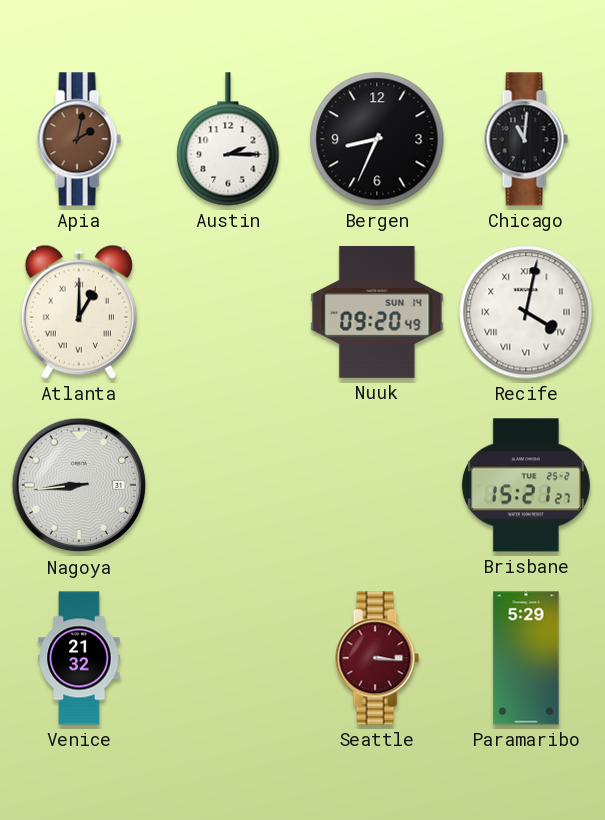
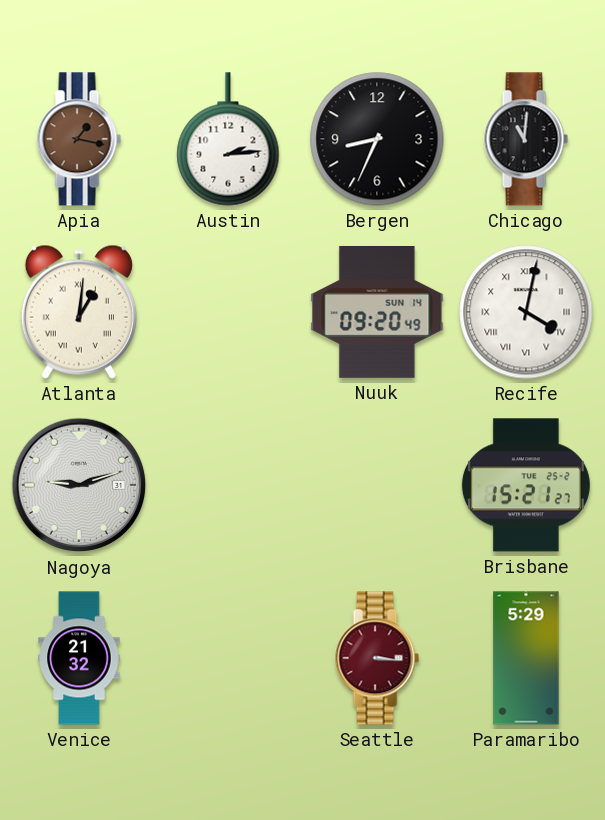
Apia: 2:02 -> 1:17
Austin: 2:15 -> 2:14
Atlanta: 1:00 -> 1:01
Nagoya: 8:44 -> 9:12
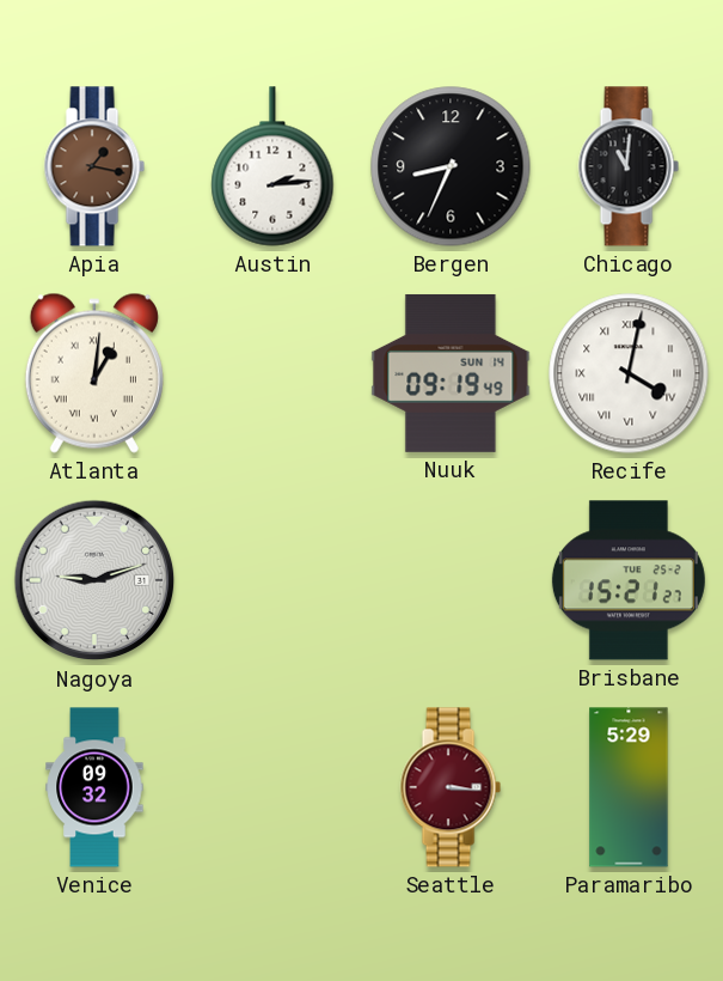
Nuuk: 09:20 -> 09:19
Venice: 21:32 -> 09:32
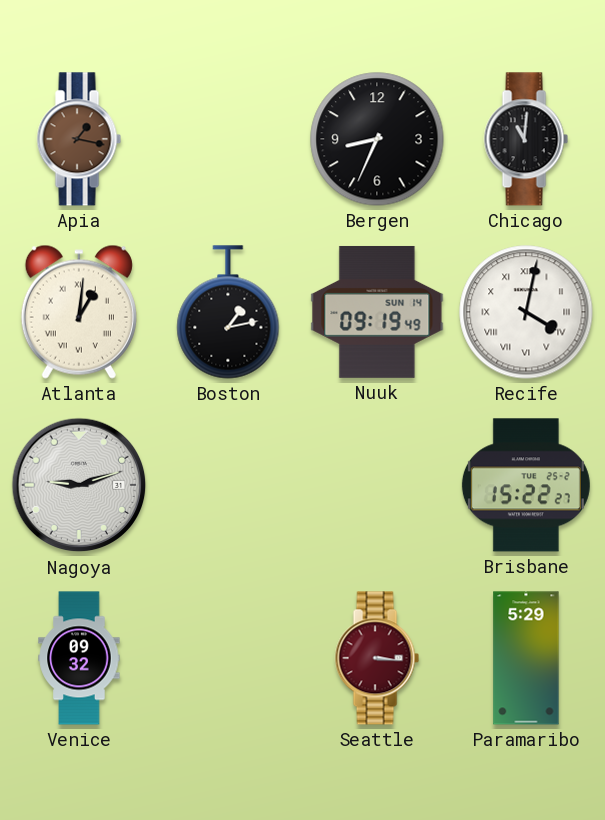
Austin: 2:14 -> none
Boston: none -> 1:13
Brisbane: 15:21 -> 15:22
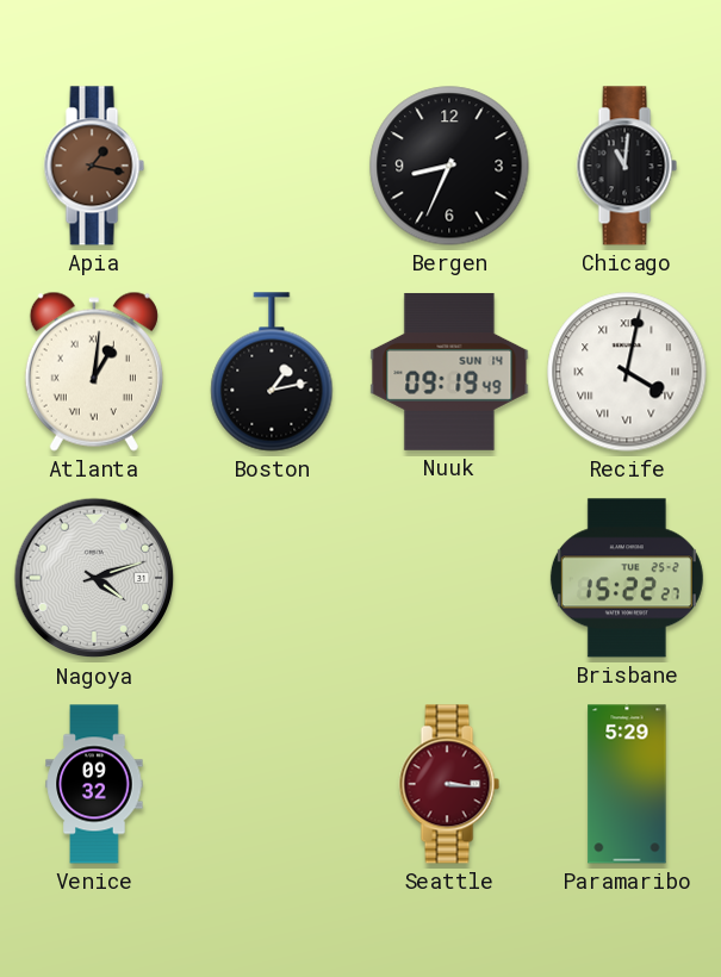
Nagoya: 9:12 -> 4:12
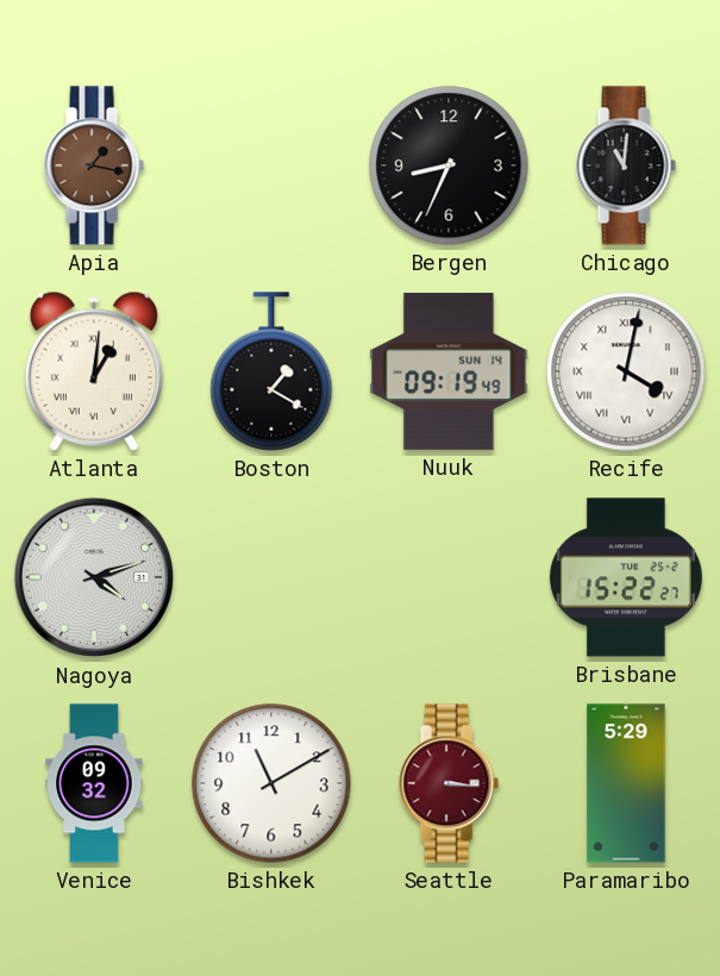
Boston: 1:13 -> 1:20
Bishkek: none -> 11:10
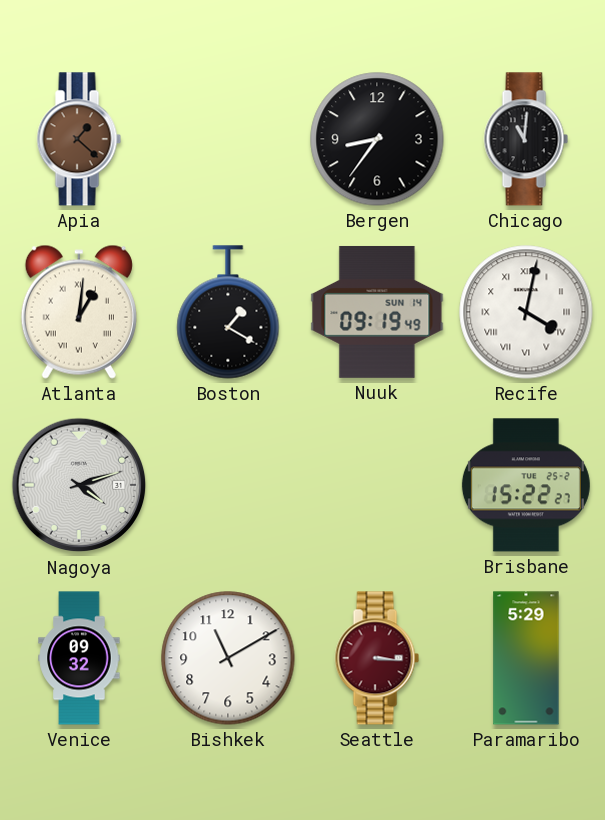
Apia: 1:17 -> 1:22
Bergen: 8:34 -> 8:36
